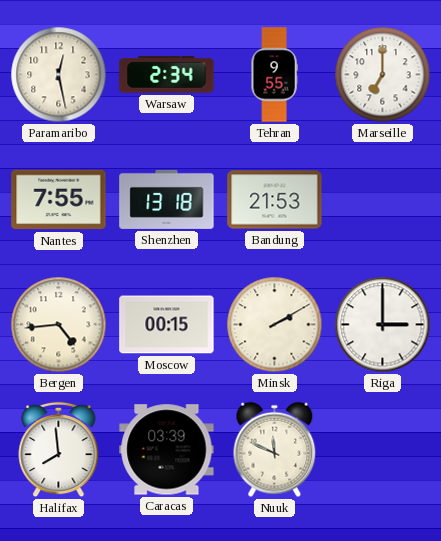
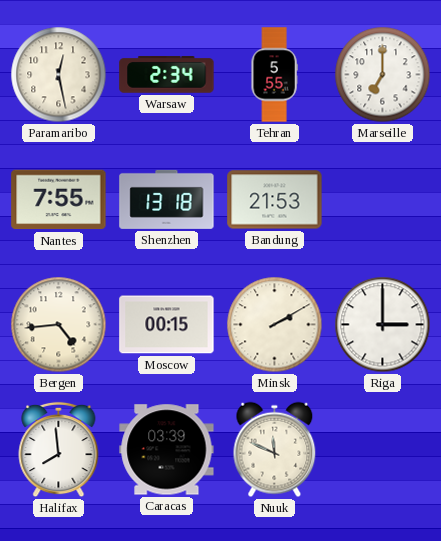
Tehran: 9:55 -> 5:55
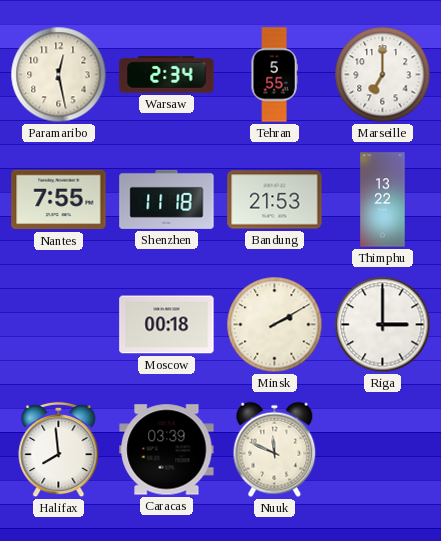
Shenzhen: 13:18 -> 11:18
Thimphu: none -> 13:22
Bergen: 4:44 -> none
Moscow: 00:15 -> 00:18
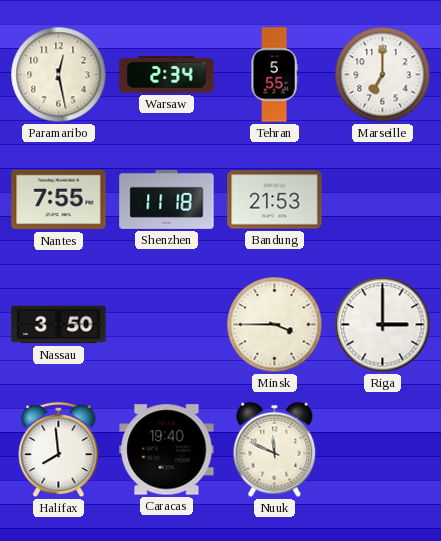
Thimphu: 13:22 -> none
Nassau: none -> 3:50
Moscow: 00:18 -> none
Minsk: 2:10 -> 3:45
Caracas: 03:39 -> 19:40
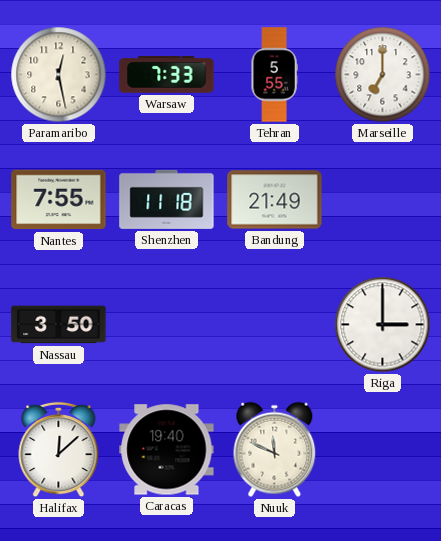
Warsaw: 2:34 -> 7:33
Bandung: 21:53 -> 21:49
Minsk: 3:45 -> none
Halifax: 7:59 -> 12:08
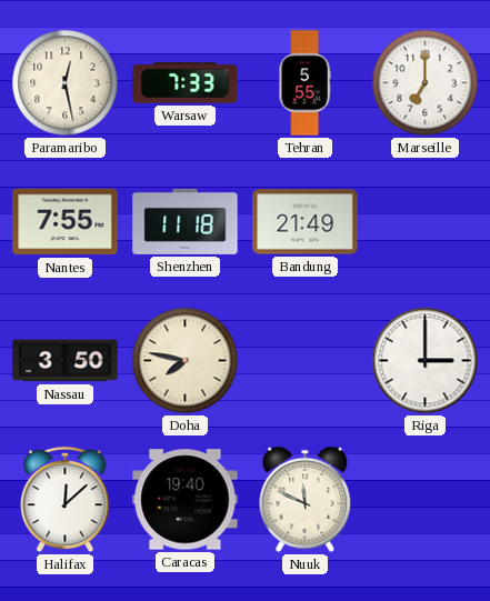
Doha: none -> 7:47
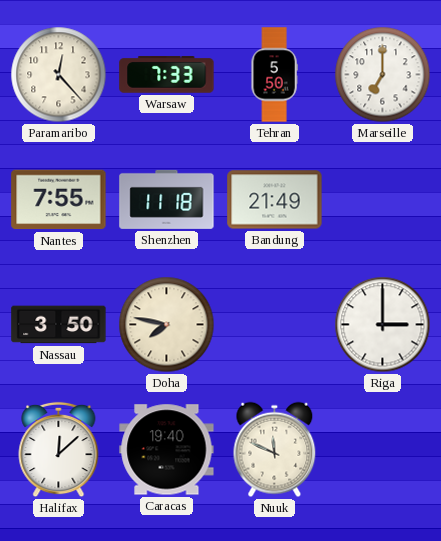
Paramaribo: 12:28 -> 12:23
Tehran: 5:55 -> 5:50
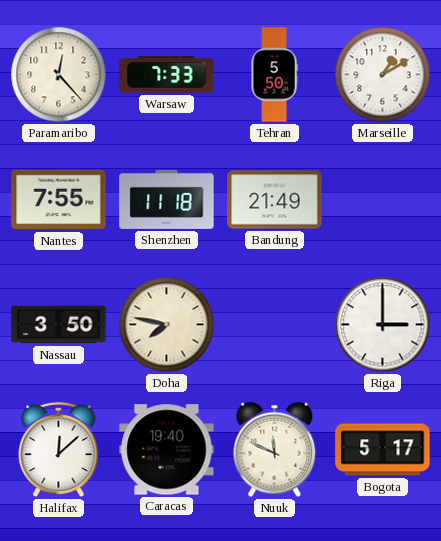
Marseille: 7:00 -> 1:10
Bogota: none -> 5:17
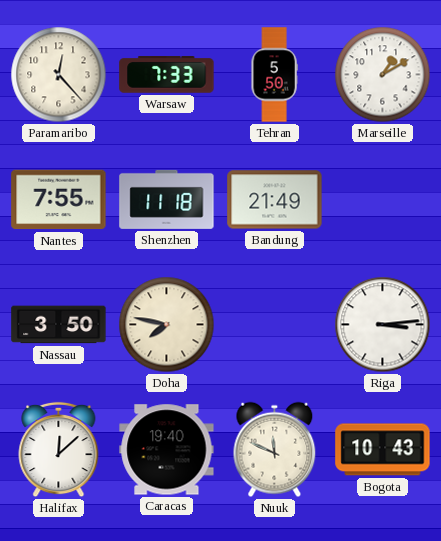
Riga: 3:00 -> 3:14
Bogota: 5:17 -> 10:43
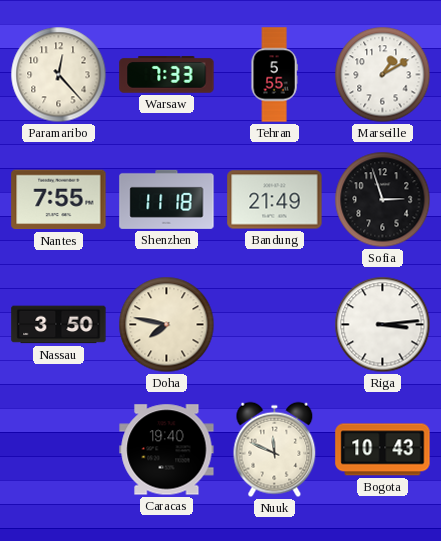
Tehran: 5:50 -> 5:55
Sofia: none -> 2:57
Halifax: 12:08 -> none
